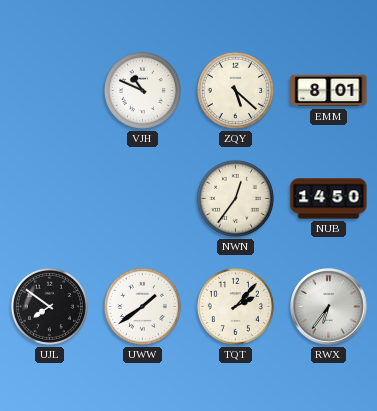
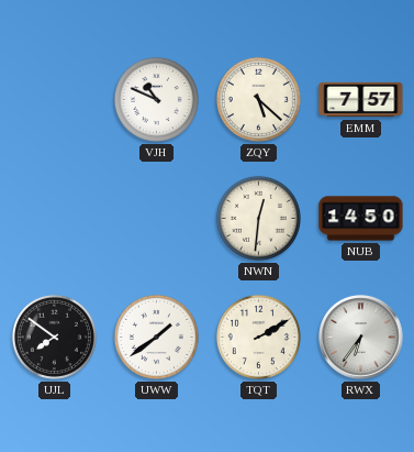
EMM: 8:01 -> 7:57
NWN: 12:36 -> 12:31
TQT: 2:07 -> 2:10
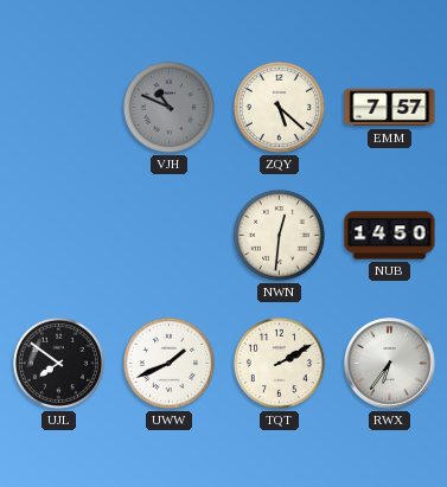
VJH dial: white -> grey
UWW: 1:39 -> 1:41
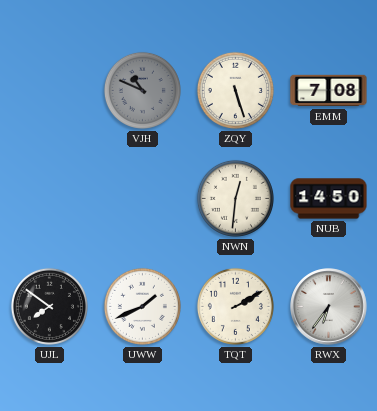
ZQY: 5:22 -> 5:27
EMM: 7:57 -> 7:08
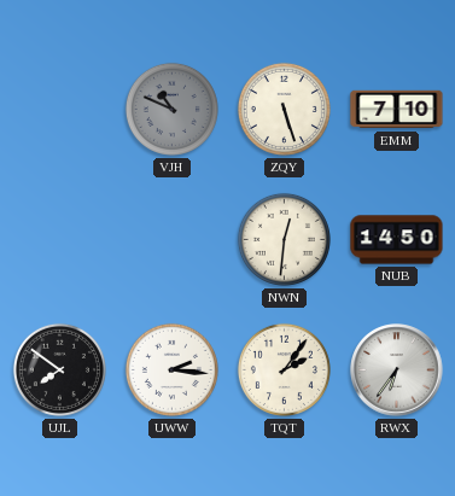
EMM: 7:08 -> 7:10
UWW: 1:41 -> 2:16
TQT: 2:10 -> 2:06
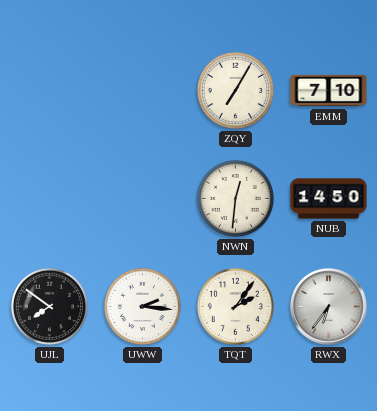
VJH: 10:49 -> none
ZQY: 5:27 -> 7:05
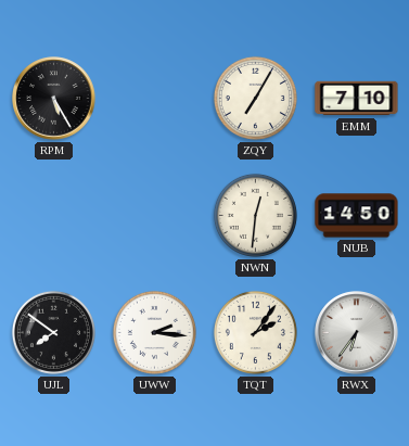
RPM: none -> 5:25
